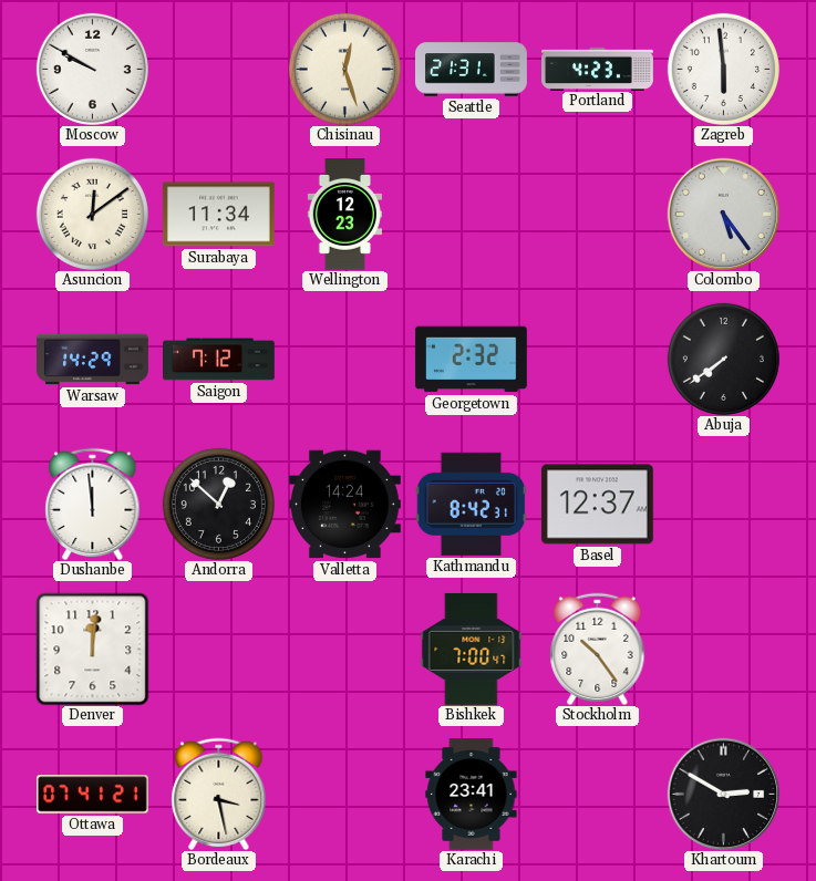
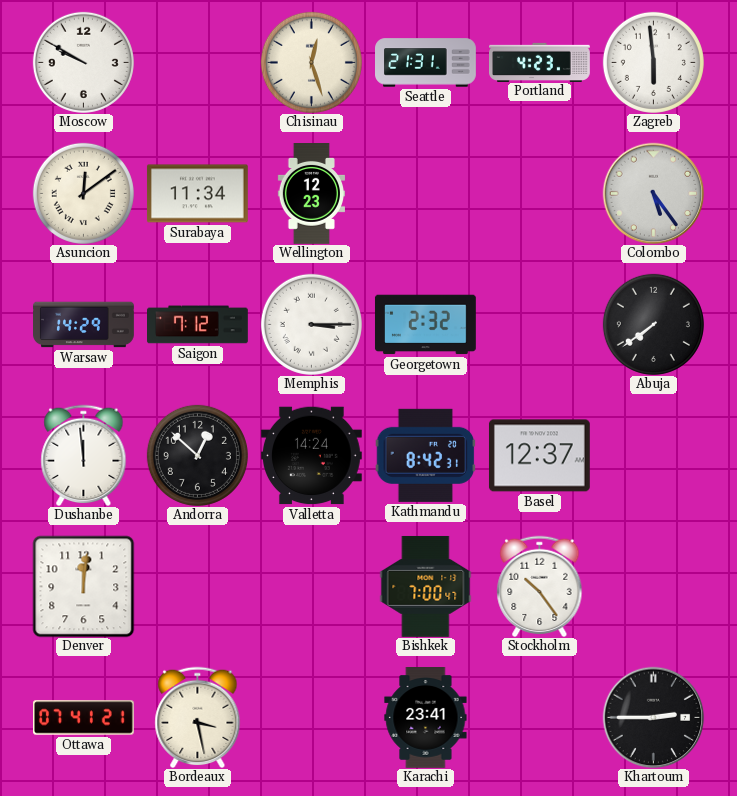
Memphis: none -> 3:15
Khartoum: 2:50 -> 2:45
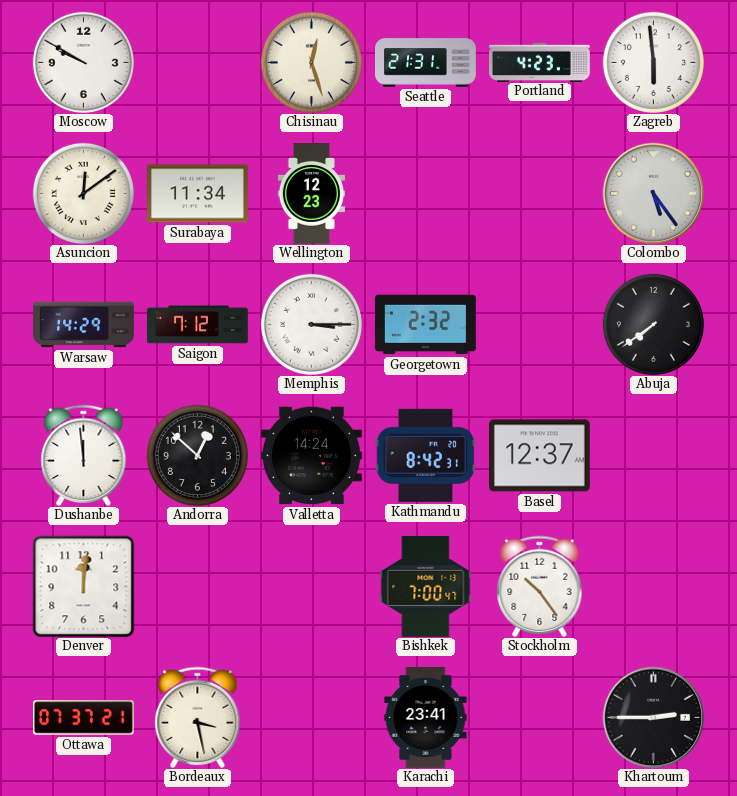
Ottawa: 07:41 -> 07:37
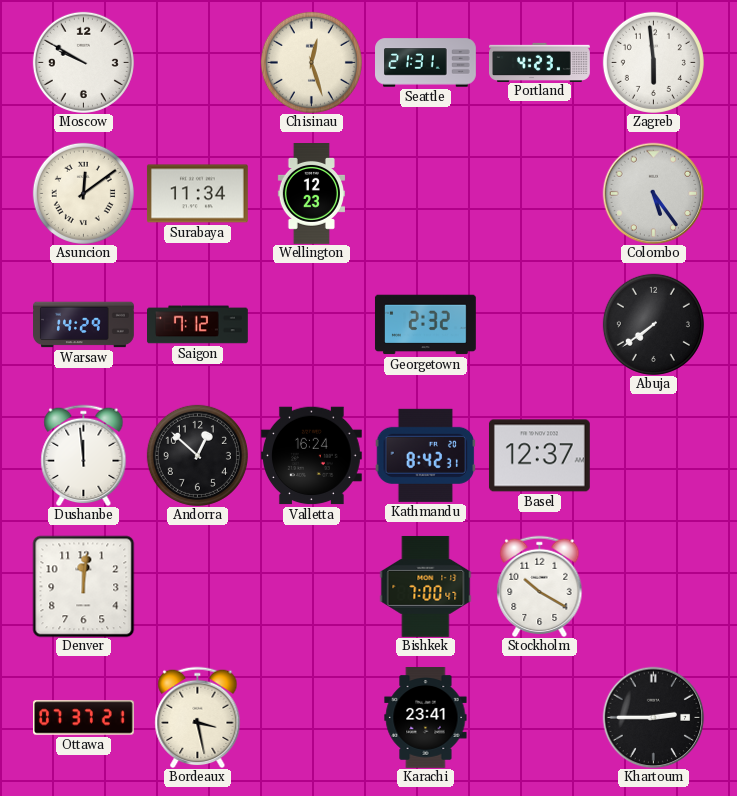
Memphis: 3:15 -> none
Valletta: 14:24 -> 16:24
Stockholm: 10:24 -> 10:20
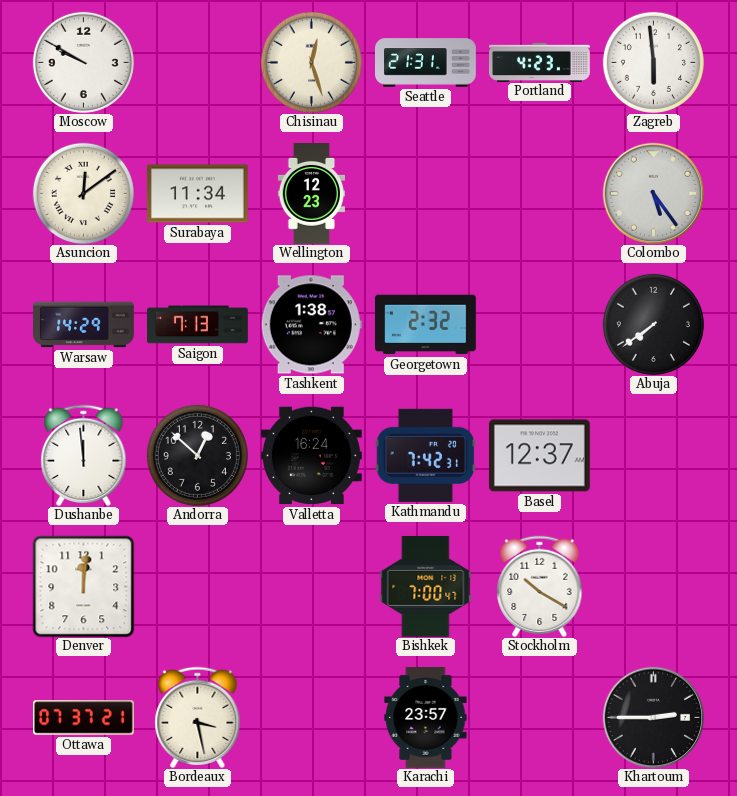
Saigon: 7:12 -> 7:13
Tashkent: none -> 1:38
Kathmandu: 8:42 -> 7:42
Karachi: 23:41 -> 23:57
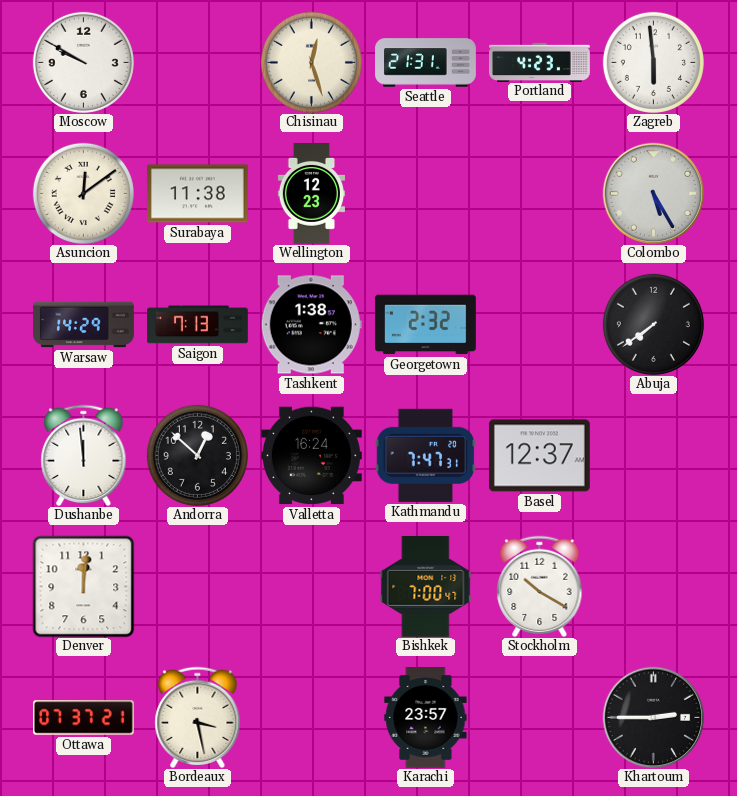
Surabaya: 11:34 -> 11:38
Colombo: 5:24 -> 5:25
Kathmandu: 7:42 -> 7:47
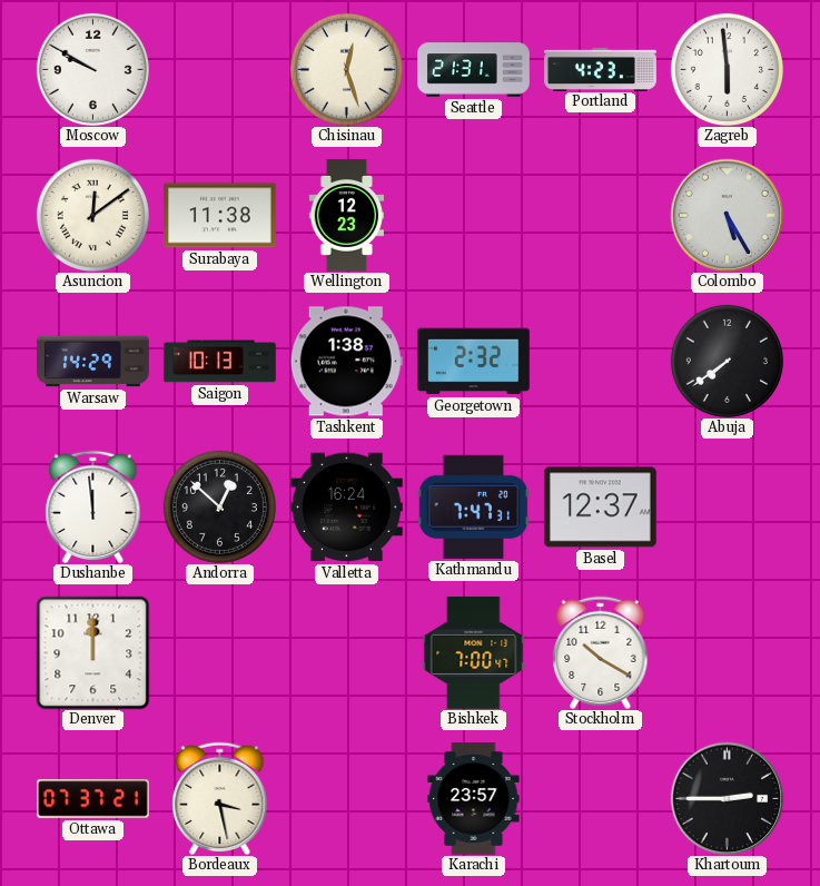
Saigon: 7:13 -> 10:13
Denver: 12:01 -> 12:00
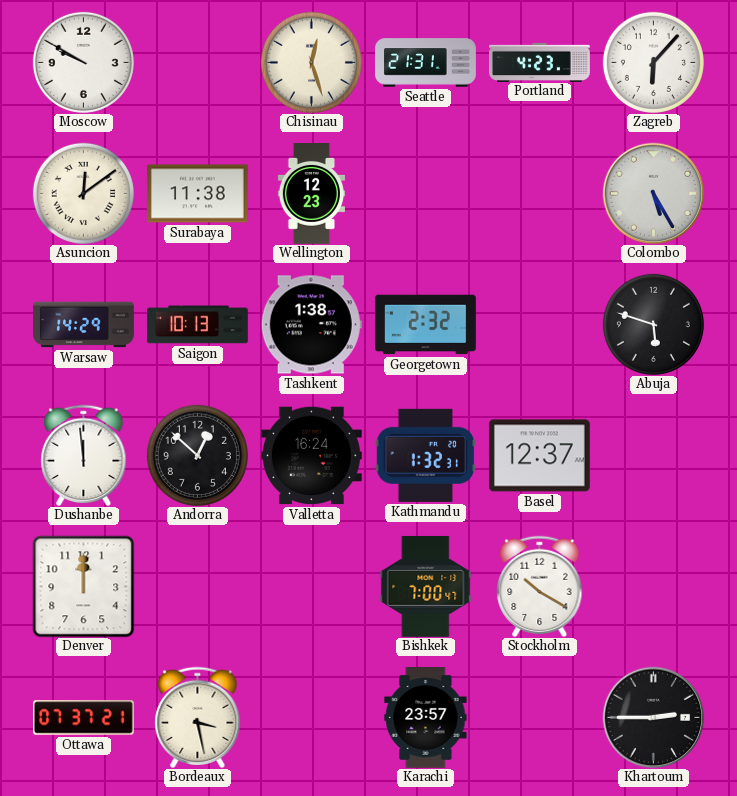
Zagreb: 5:59 -> 6:07
Abuja: 7:39 -> 5:48
Kathmandu: 7:47 -> 1:32
